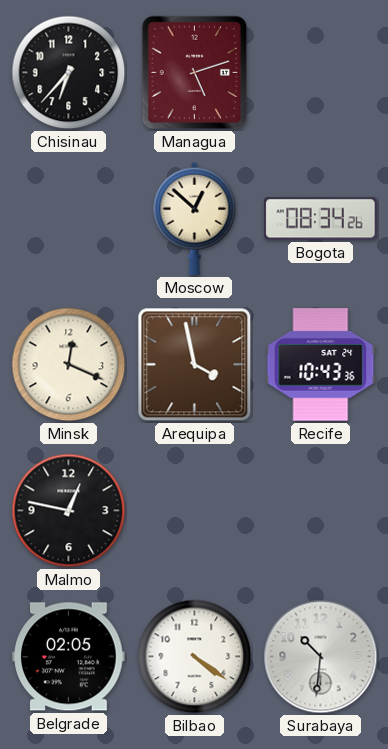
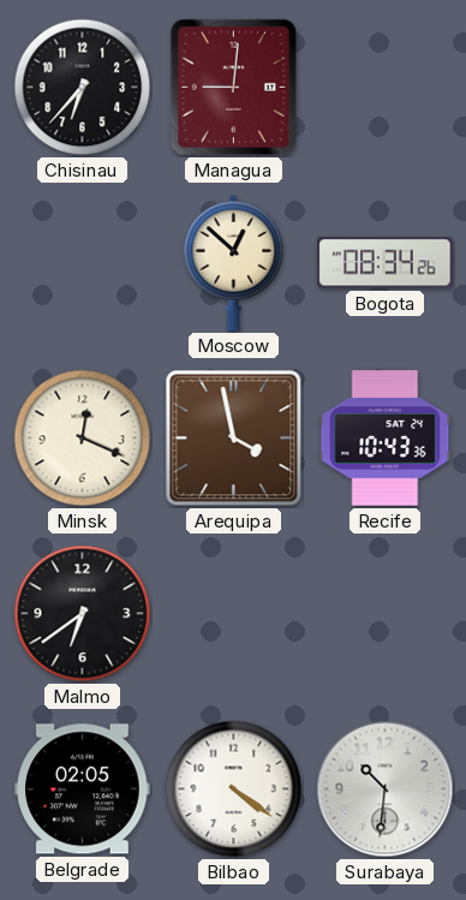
Managua: 5:12 -> 9:01
Malmo: 12:47 -> 6:39
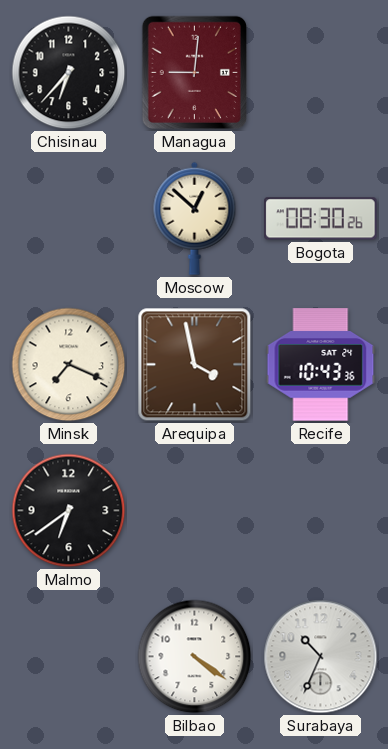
Bogota: 08:34 -> 08:30
Minsk: 12:19 -> 7:19
Belgrade: 02:05 -> none
Surabaya: 10:31 -> 10:34
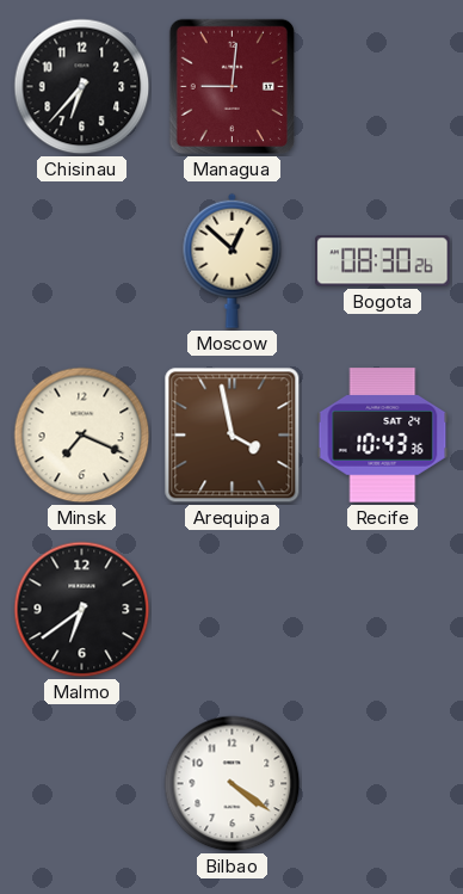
Surabaya: 10:34 -> none
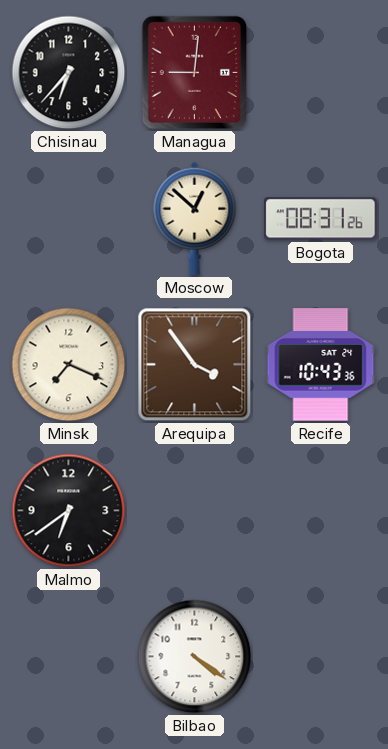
Bogota: 08:30 -> 08:31
Arequipa: 3:58 -> 3:54
